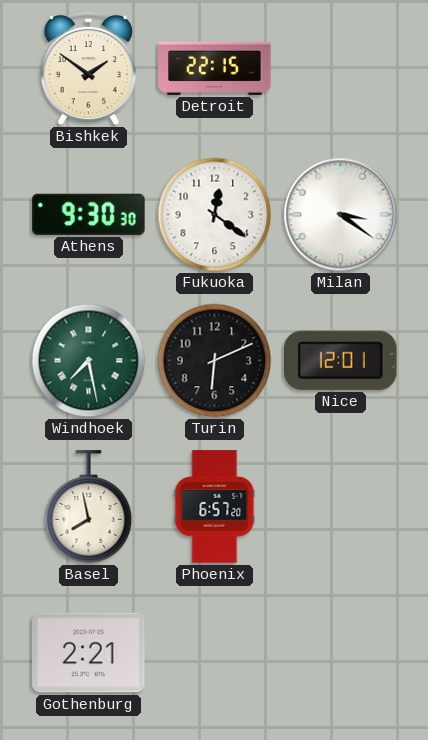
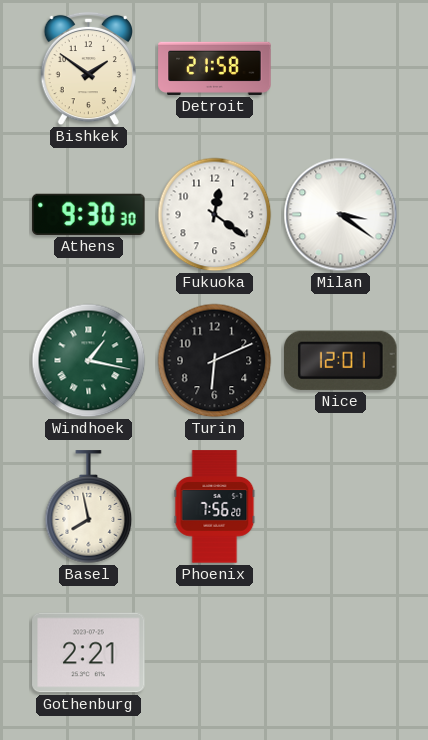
Detroit: 22:15 -> 21:58
Windhoek: 7:28 -> 1:17
Phoenix: 6:57 -> 7:56
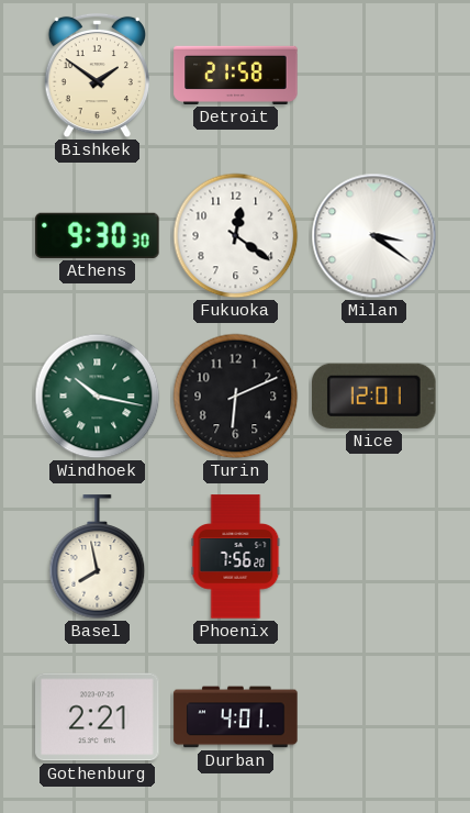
Windhoek: 1:17 -> 10:17
Durban: none -> 4:01
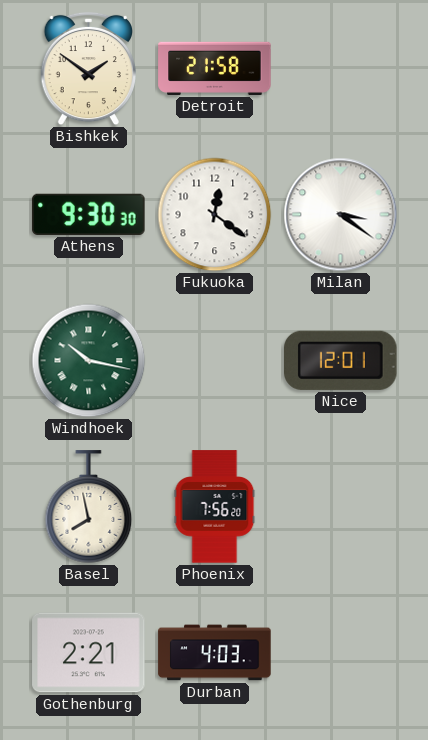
Turin: 6:11 -> none
Durban: 4:01 -> 4:03
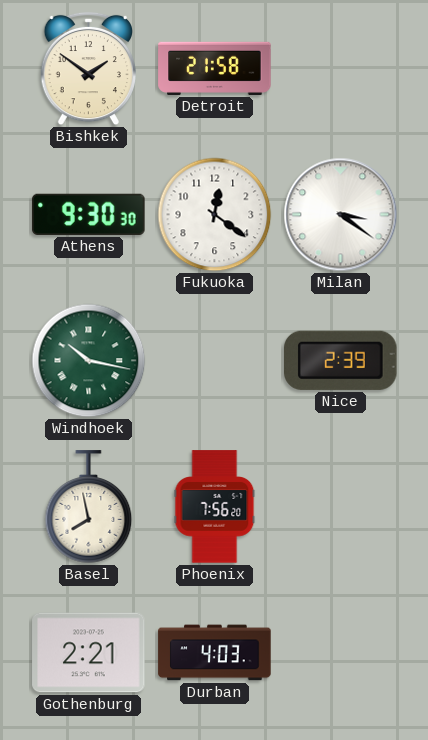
Nice: 12:01 -> 2:39
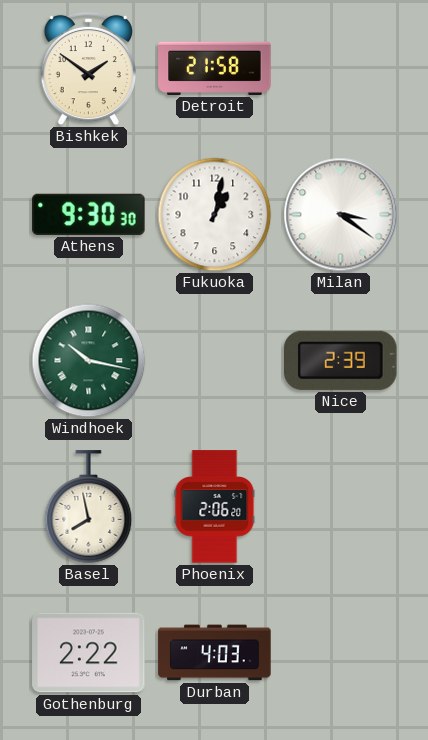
Fukuoka: 12:21 -> 1:02
Phoenix: 7:56 -> 2:06
Gothenburg: 2:21 -> 2:22
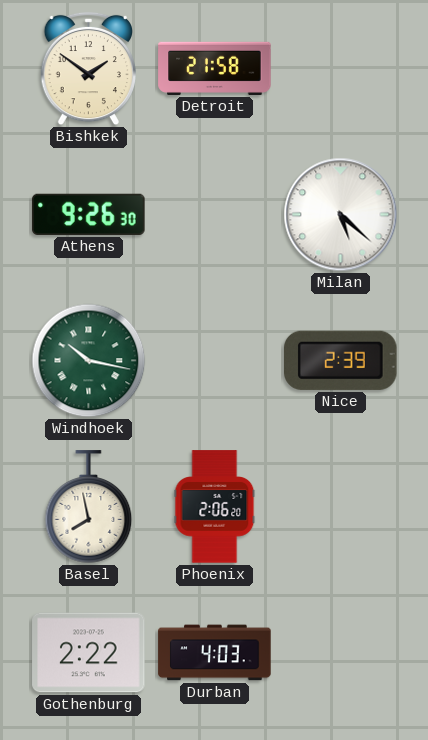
Athens: 9:30 -> 9:26
Fukuoka: 1:02 -> none
Milan: 3:21 -> 5:22
